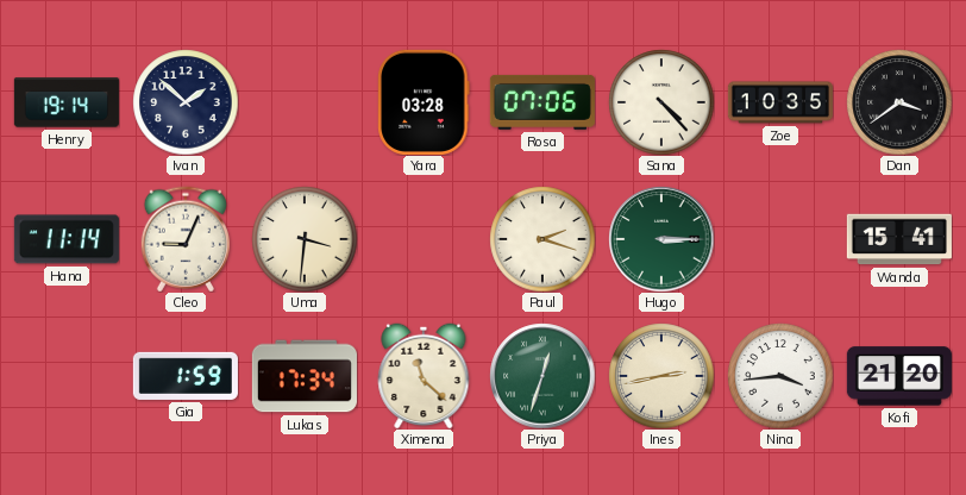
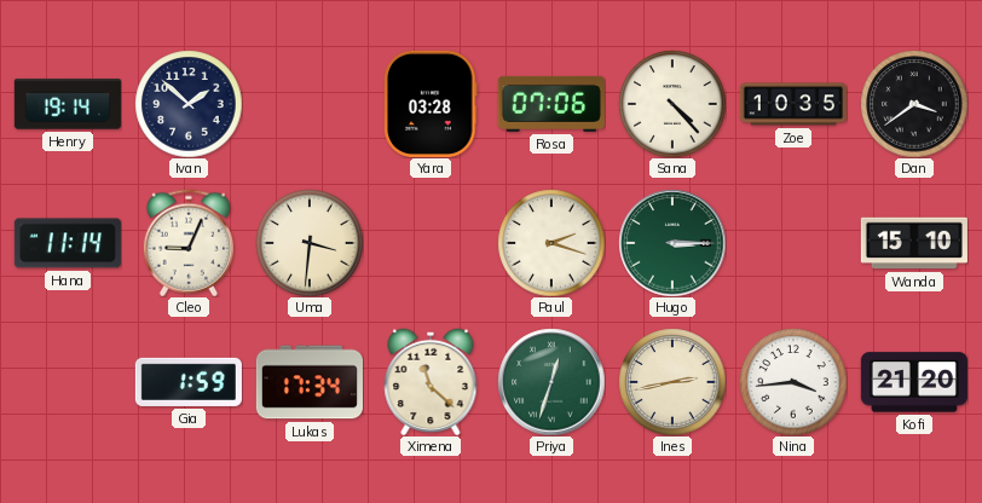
Wanda: 15:41 -> 15:10
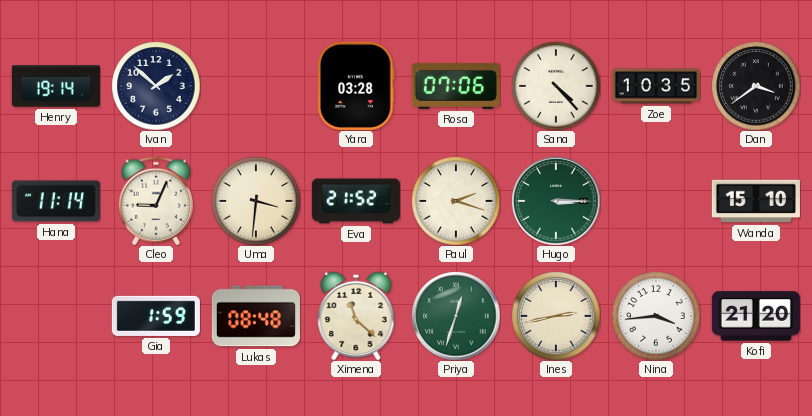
Eva: none -> 21:52
Lukas: 17:34 -> 08:48
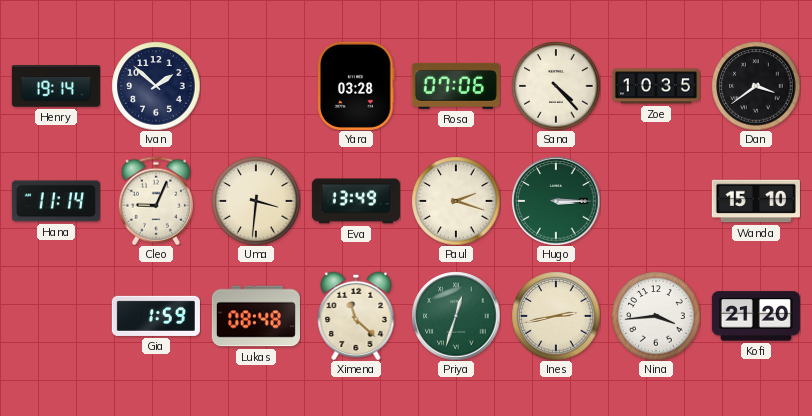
Eva: 21:52 -> 13:49
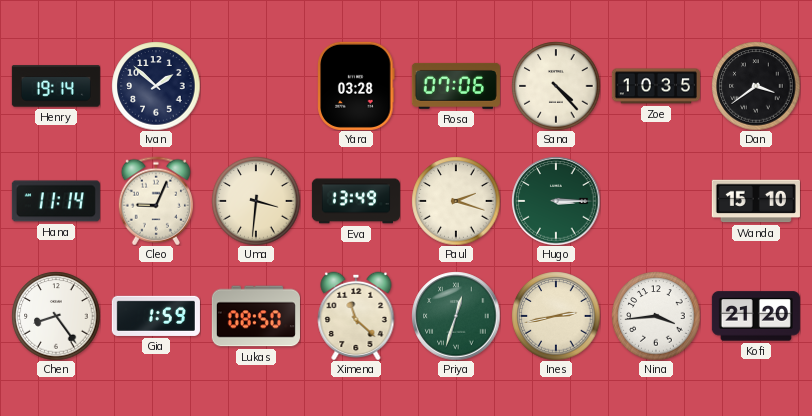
Chen: none -> 8:24
Lukas: 08:48 -> 08:50
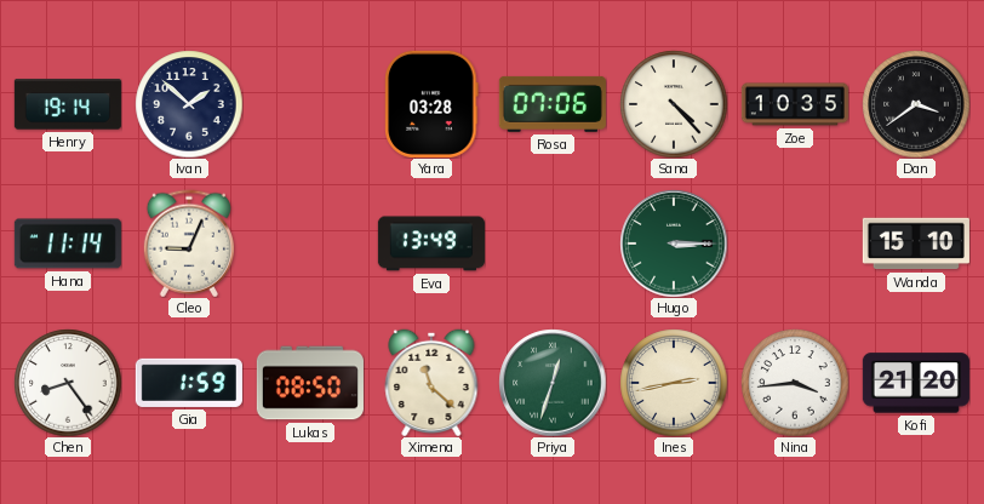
Uma: 3:31 -> none
Paul: 2:18 -> none
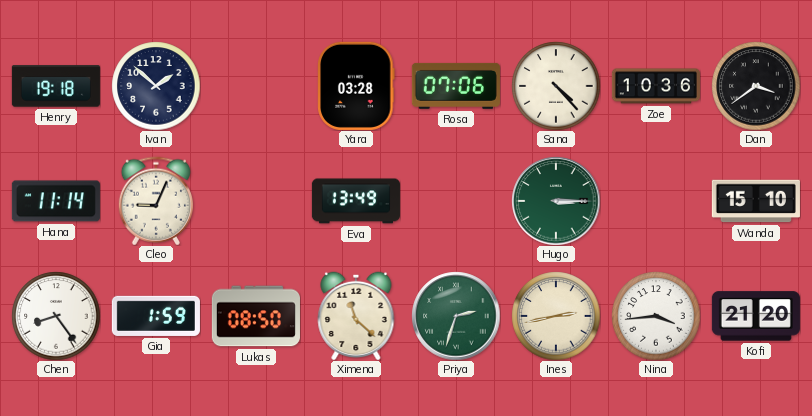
Henry: 19:14 -> 19:18
Zoe: 10:35 -> 10:36
Priya: 12:33 -> 2:33
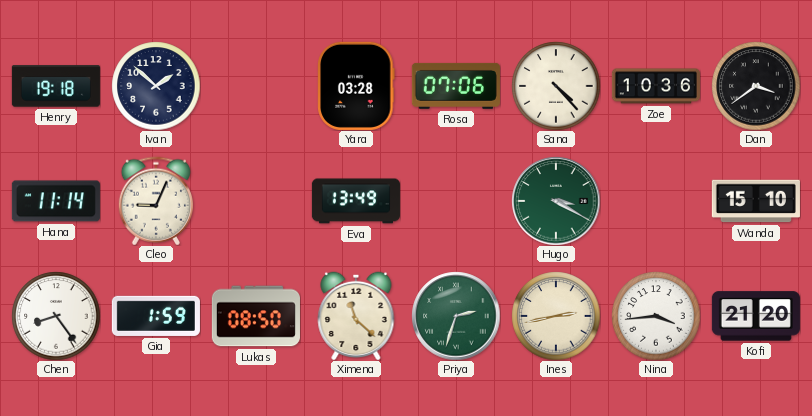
Hugo: 3:15 -> 3:20
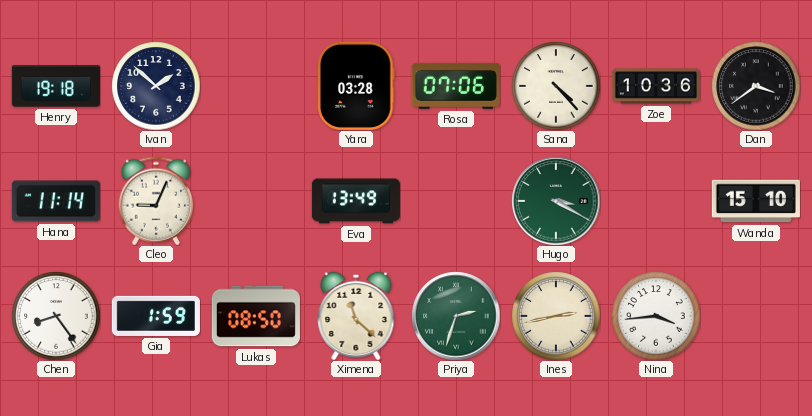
Kofi: 21:20 -> none
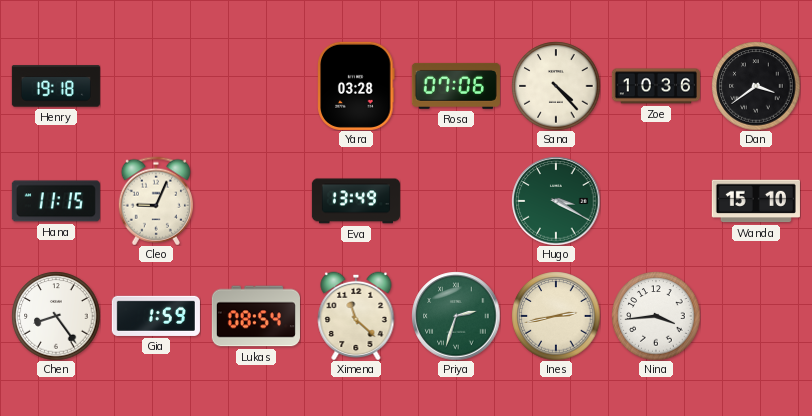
Ivan: 1:52 -> none
Hana: 11:14 -> 11:15
Lukas: 08:50 -> 08:54
